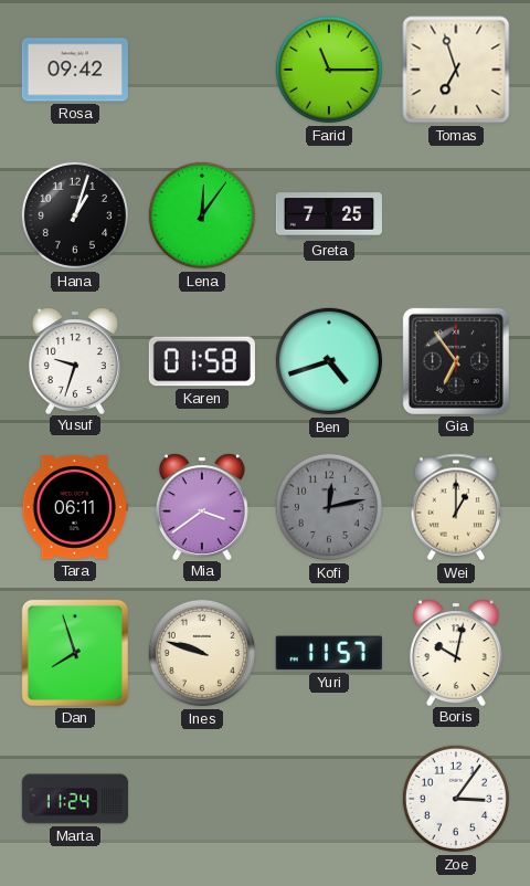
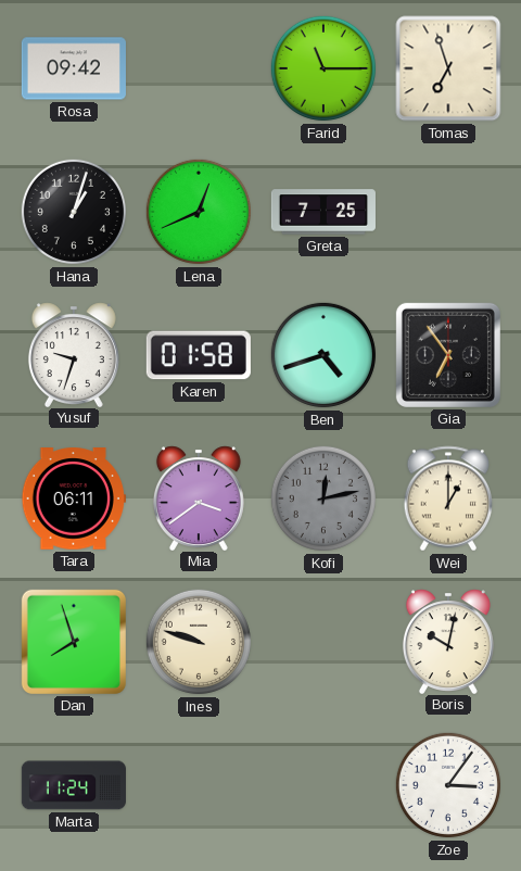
Lena: 12:06 -> 12:41
Yuri: 11:57 -> none
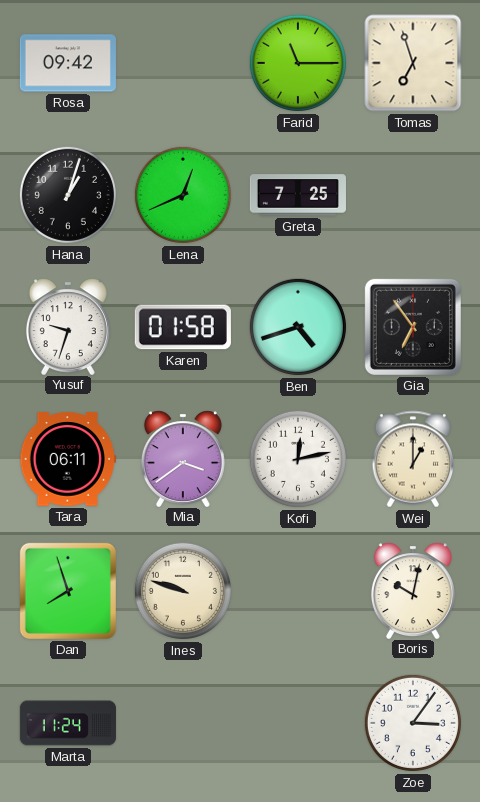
Kofi dial: grey -> white
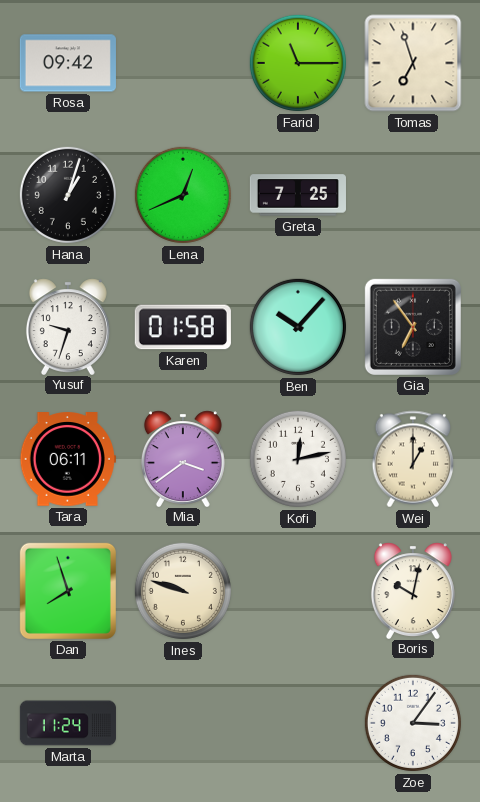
Ben: 4:42 -> 10:07
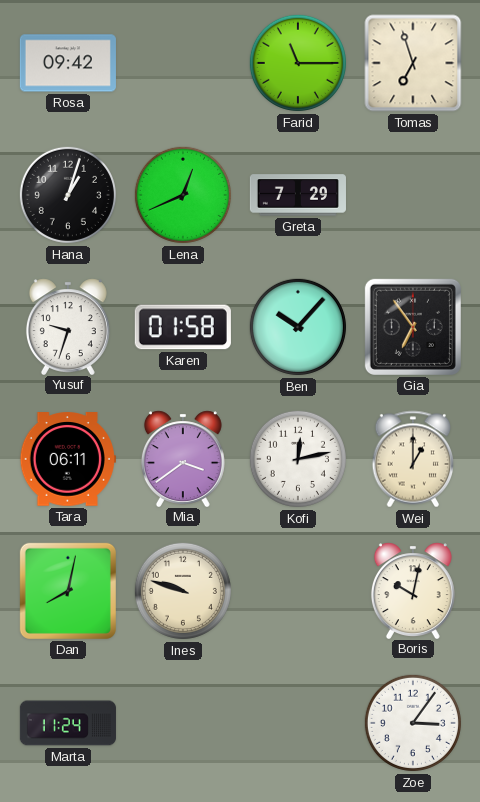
Greta: 7:25 -> 7:29
Dan: 7:57 -> 8:02
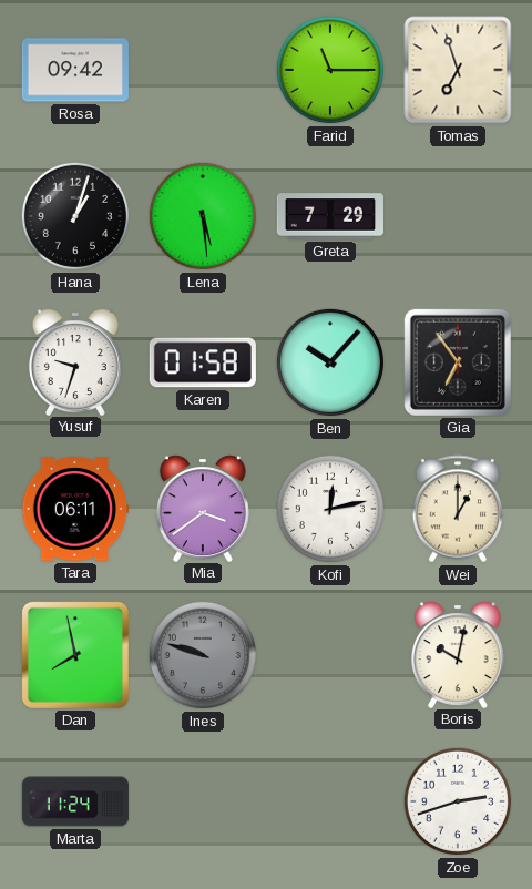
Lena: 12:41 -> 5:29
Dan: 8:02 -> 7:58
Ines dial: cream -> grey
Zoe: 3:06 -> 2:42
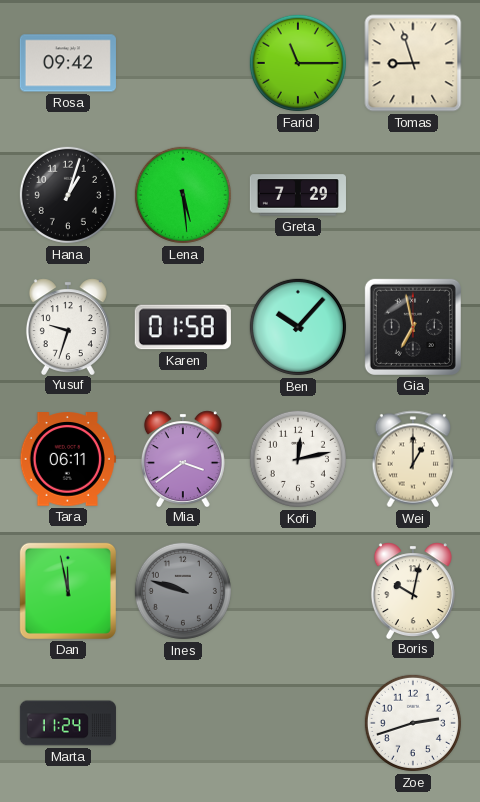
Tomas: 6:57 -> 8:57
Gia: 6:54 -> 6:58
Dan: 7:58 -> 11:58
